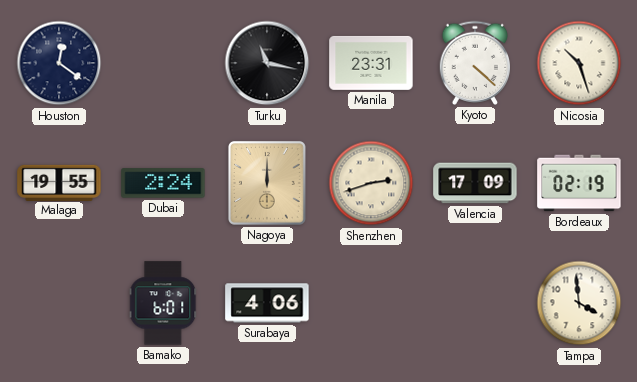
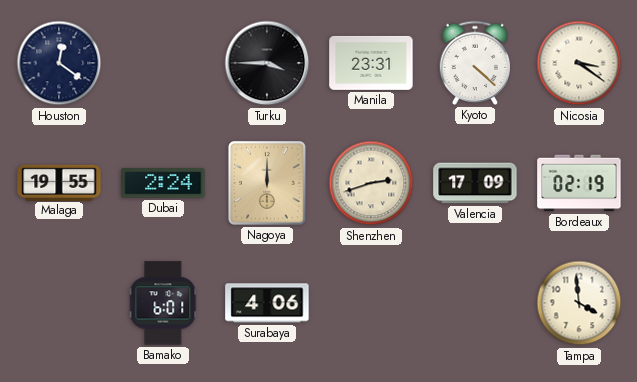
Turku: 11:17 -> 3:45
Nicosia: 10:27 -> 3:21
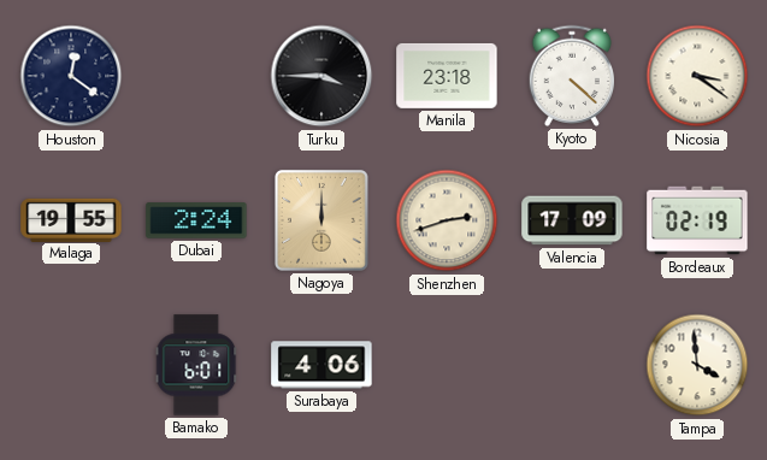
Manila: 23:31 -> 23:18
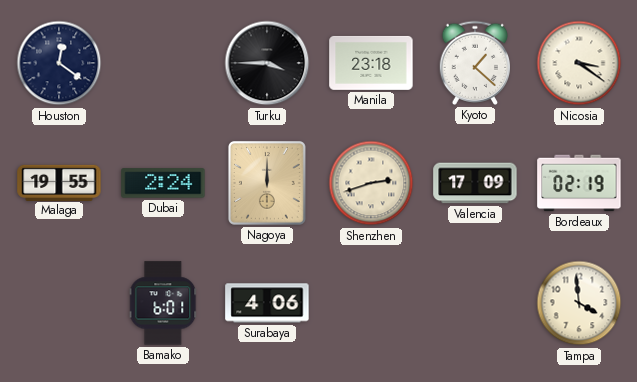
Kyoto: 4:22 -> 1:22
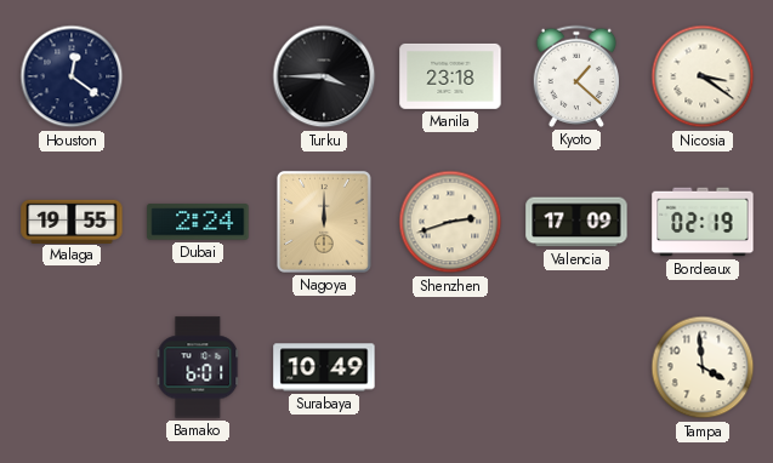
Surabaya: 4:06 -> 10:49
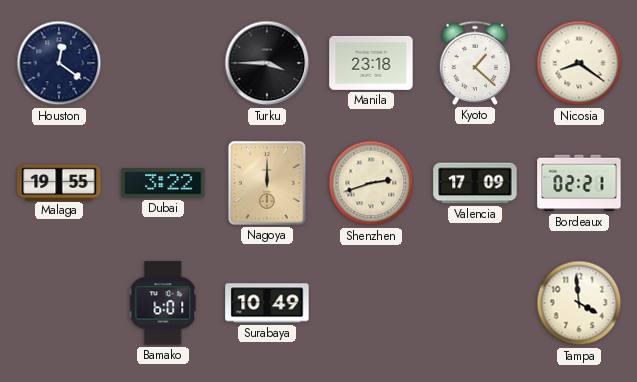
Nicosia: 3:21 -> 8:21
Dubai: 2:24 -> 3:22
Bordeaux: 02:19 -> 02:21
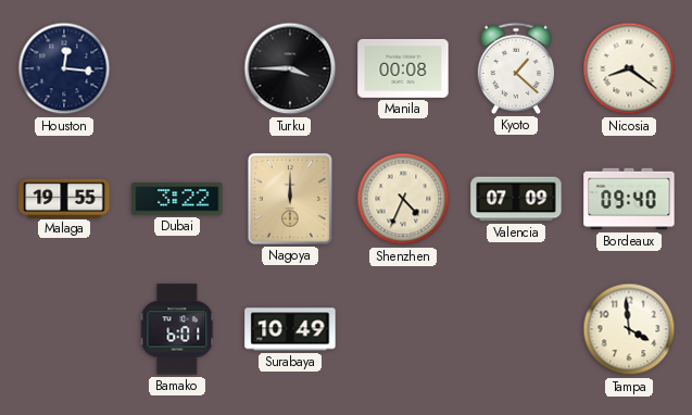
Houston: 12:21 -> 12:16
Manila: 23:18 -> 00:08
Shenzhen: 2:42 -> 4:34
Valencia: 17:09 -> 07:09
Bordeaux: 02:21 -> 09:40
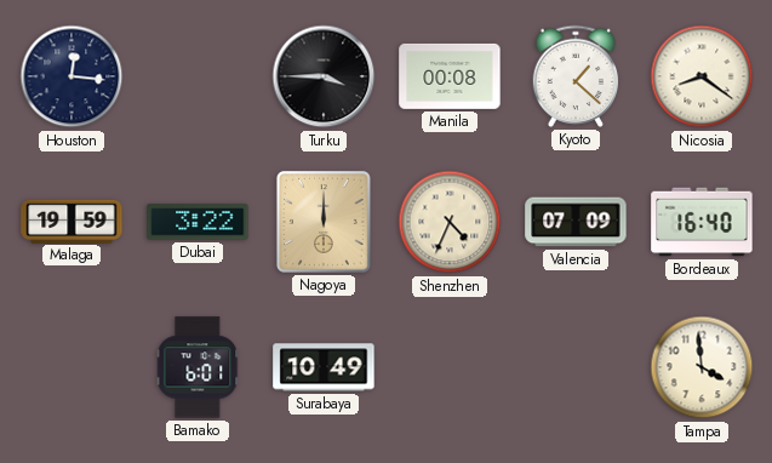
Malaga: 19:55 -> 19:59
Bordeaux: 09:40 -> 16:40
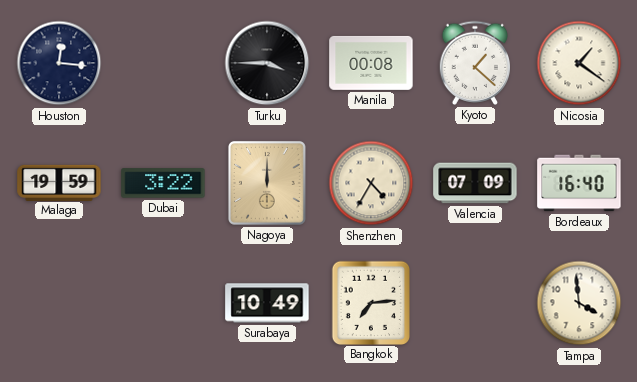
Nicosia: 8:21 -> 1:21
Shenzhen: 4:34 -> 4:35
Bamako: 6:01 -> none
Bangkok: none -> 7:14
